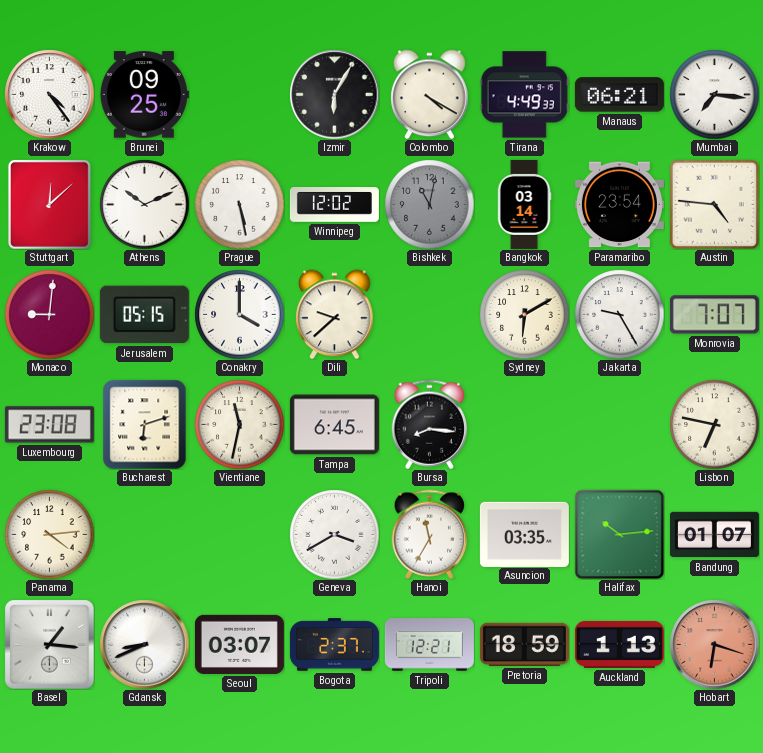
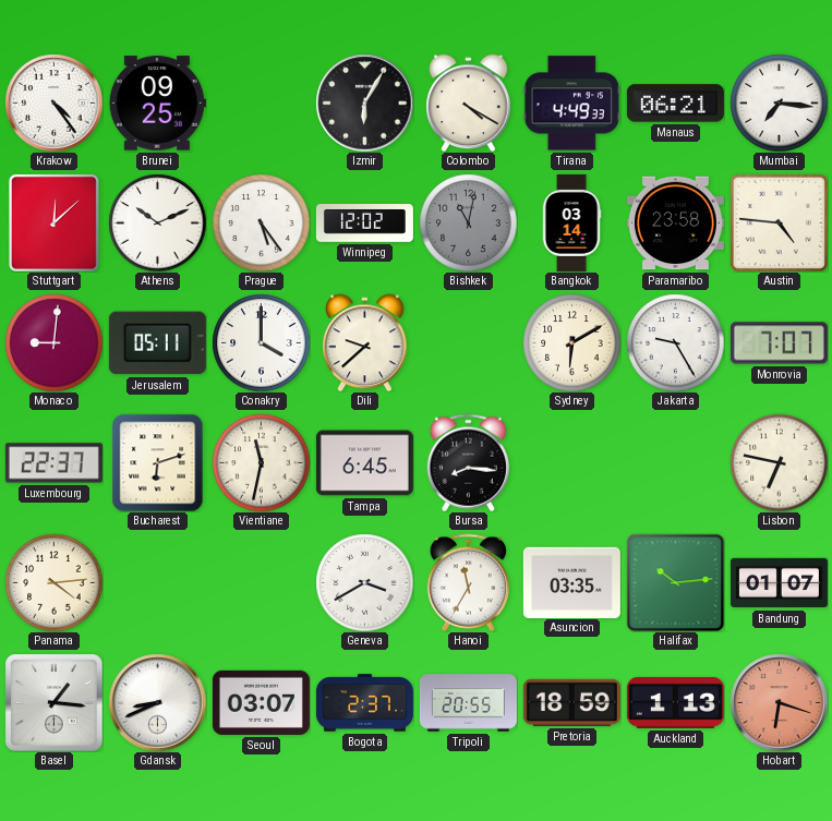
Prague: 5:28 -> 5:24
Paramaribo: 23:54 -> 23:58
Jerusalem: 05:15 -> 05:11
Luxembourg: 23:08 -> 22:37
Tripoli: 12:21 -> 20:55
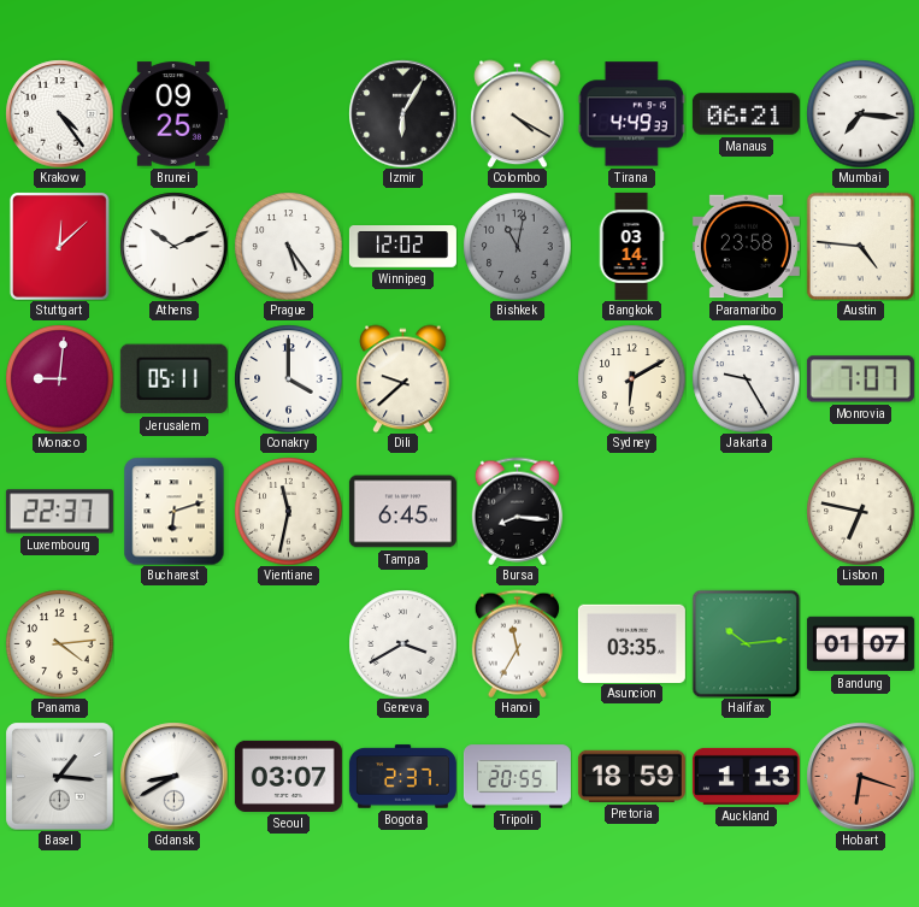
Gdansk: 8:41 -> 8:40
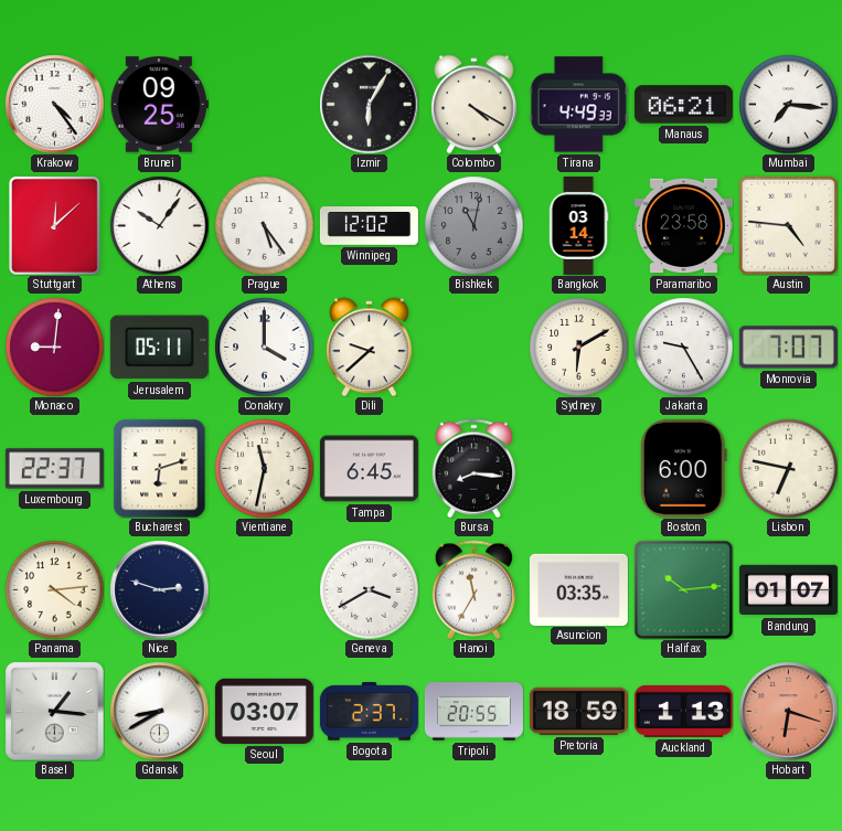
Athens: 10:11 -> 10:06
Boston: none -> 6:00
Nice: none -> 2:48
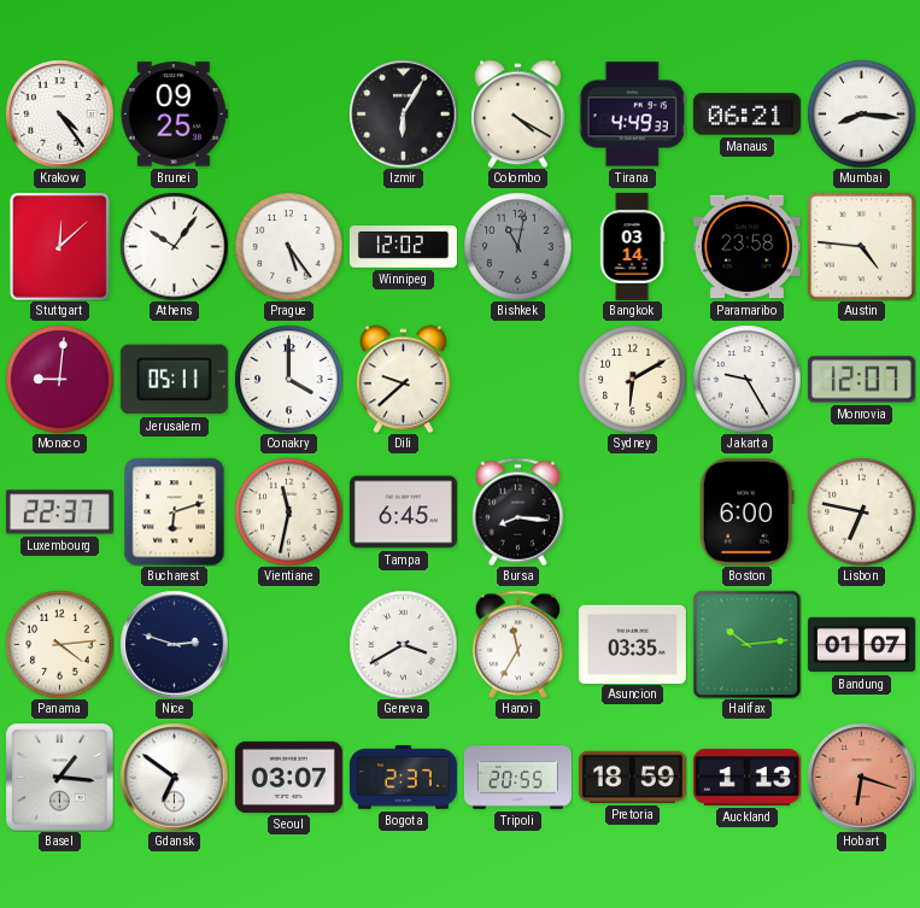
Mumbai: 7:16 -> 8:16
Monrovia: 7:07 -> 12:07
Gdansk: 8:40 -> 6:51
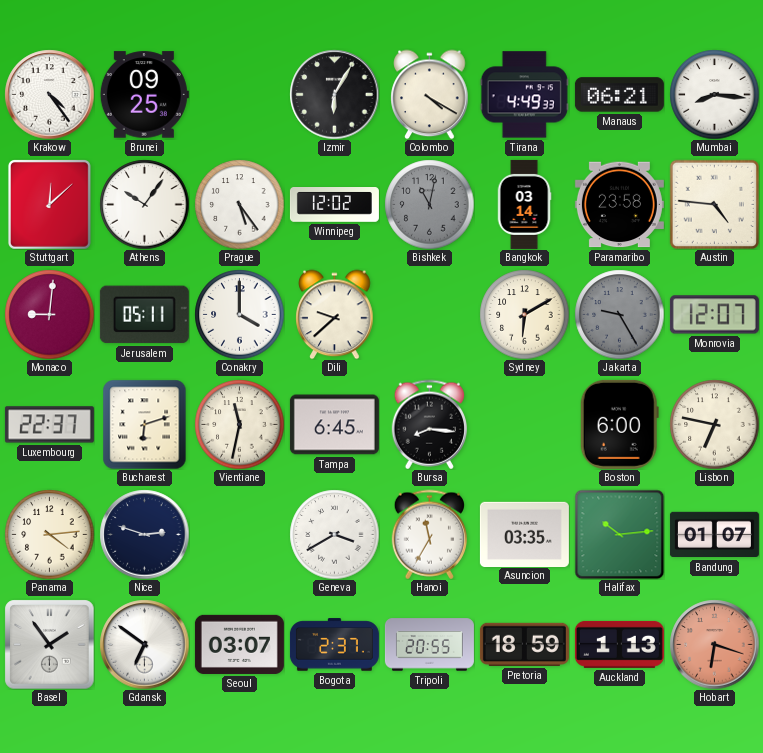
Jakarta dial: white -> grey
Basel: 1:16 -> 1:54
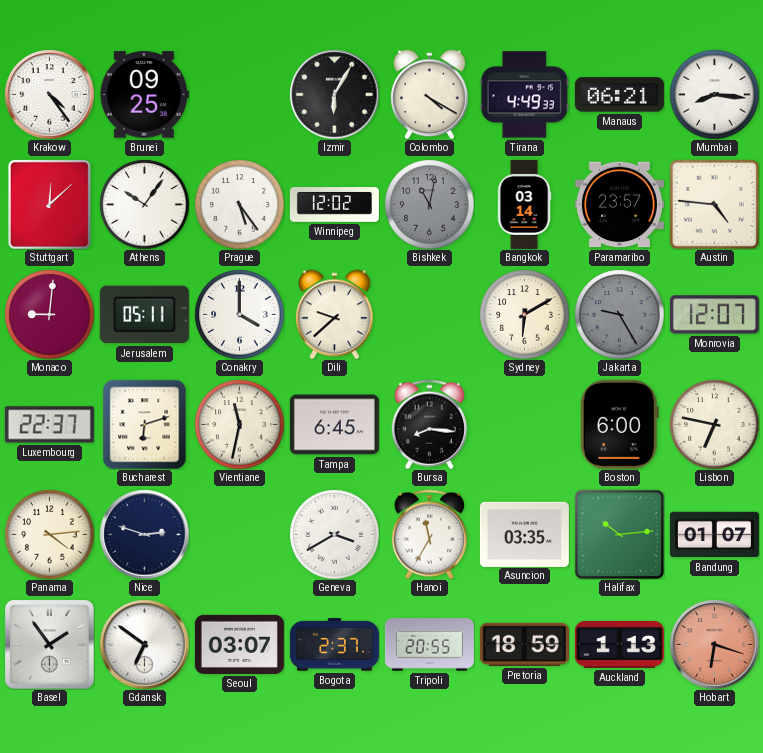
Paramaribo: 23:58 -> 23:57
